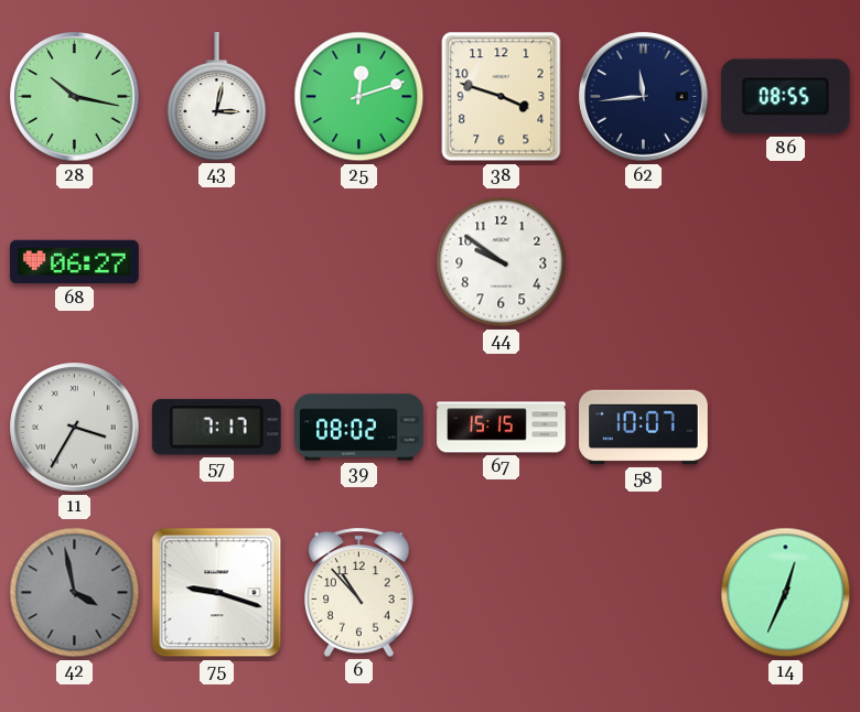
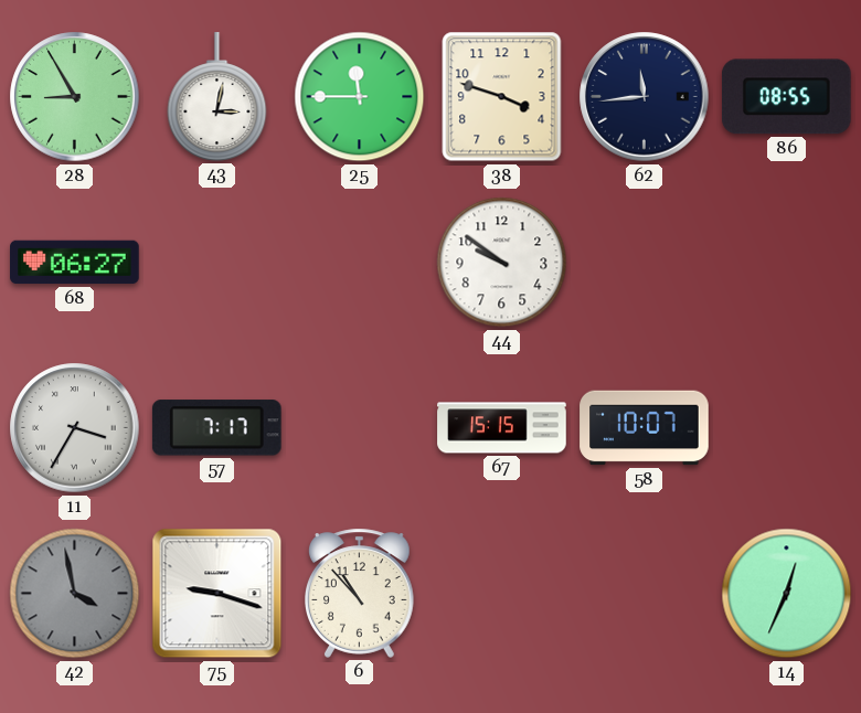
28: 10:17 -> 8:55
25: 12:12 -> 11:45
39: 08:02 -> none
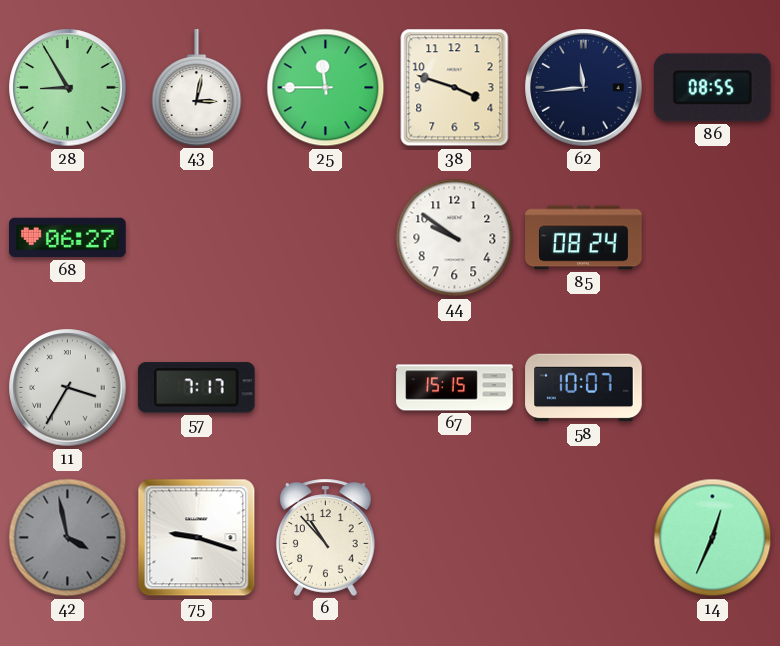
85: none -> 08:24
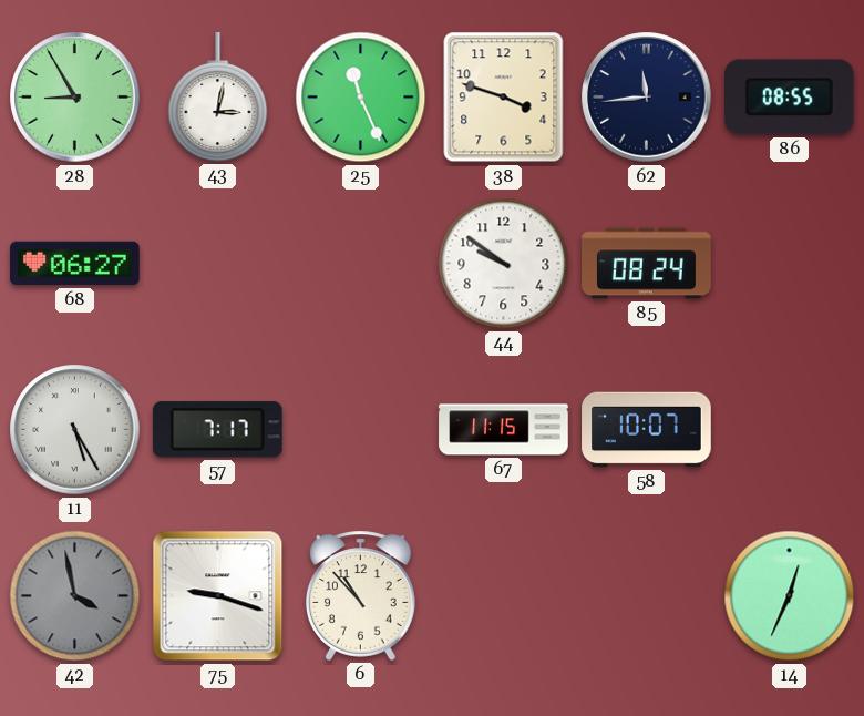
25: 11:45 -> 11:26
11: 3:35 -> 5:25
67: 15:15 -> 11:15
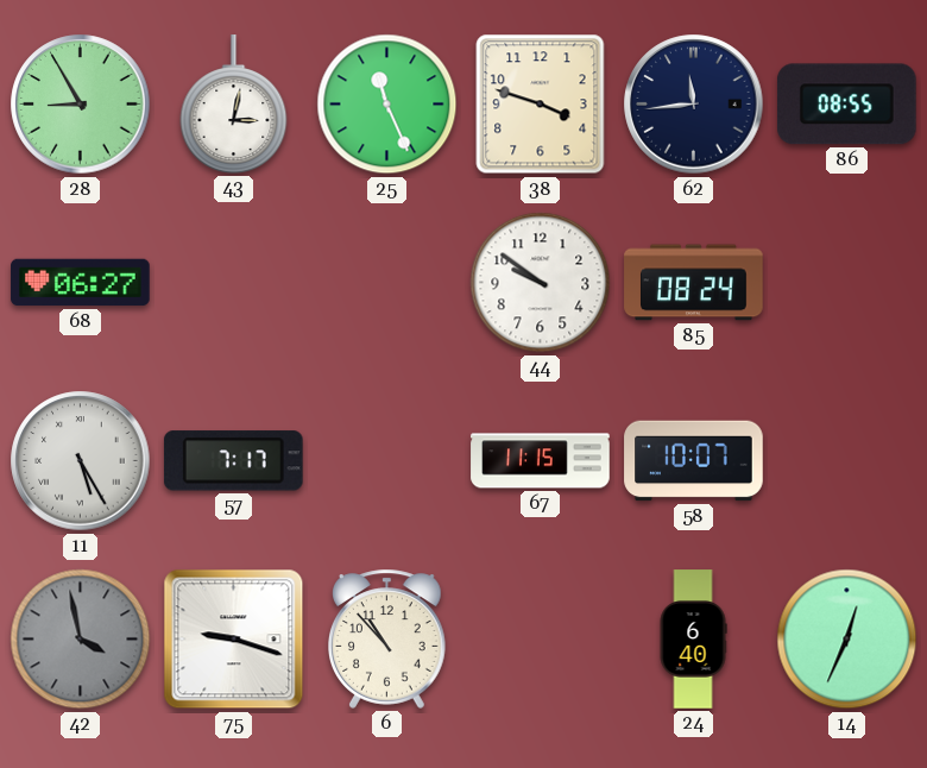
24: none -> 6:40
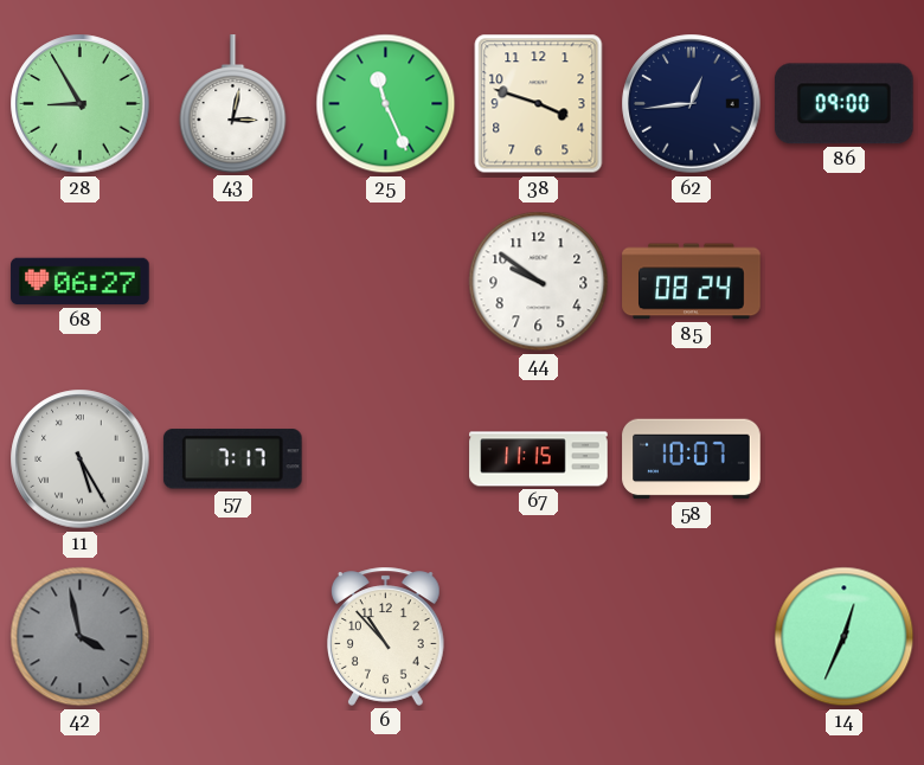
62: 11:44 -> 12:44
86: 08:55 -> 09:00
75: 9:18 -> none
24: 6:40 -> none
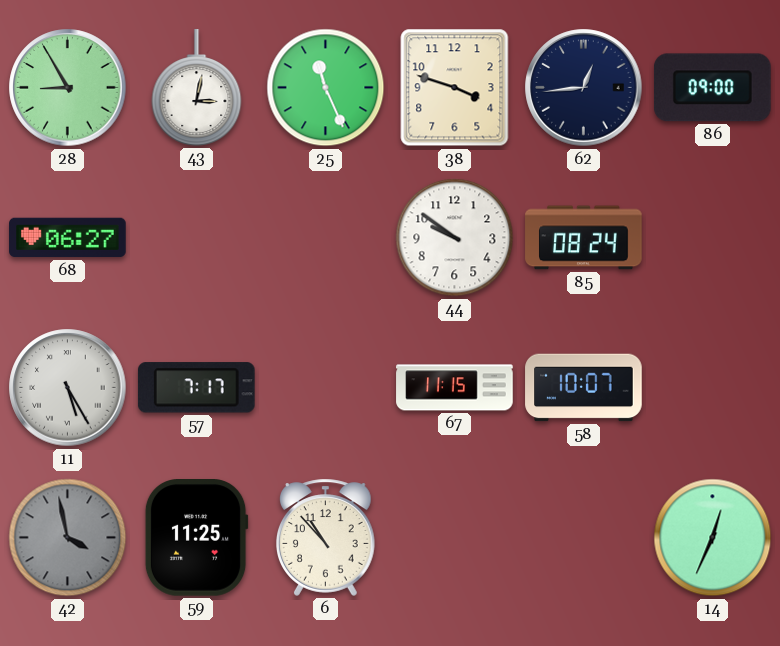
59: none -> 11:25
